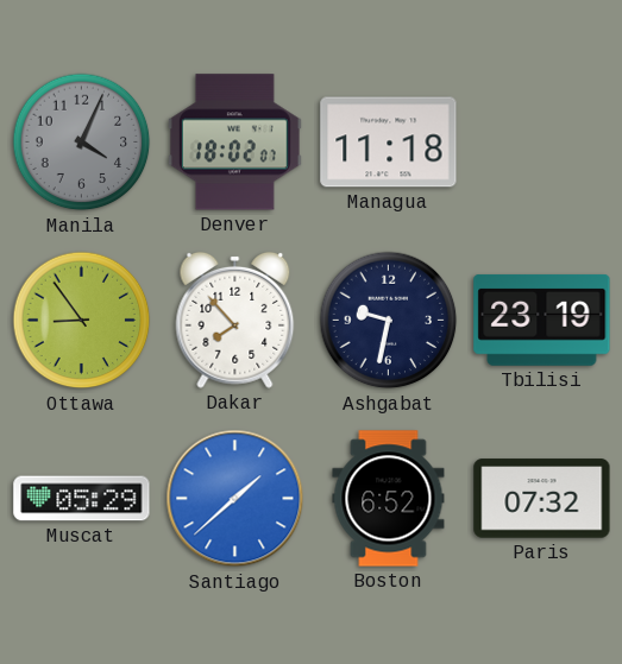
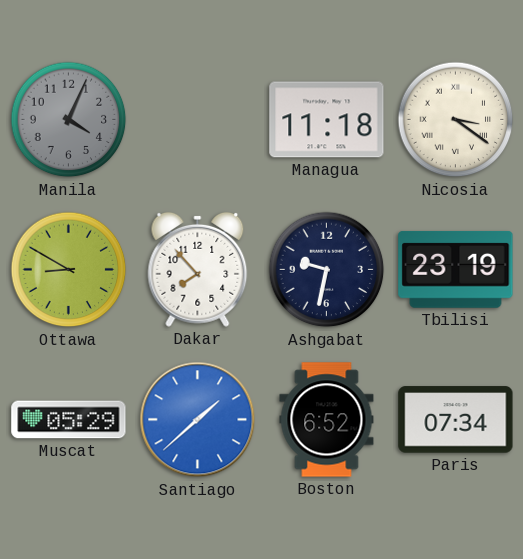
Denver: 18:02 -> none
Nicosia: none -> 3:21
Ottawa: 8:54 -> 8:50
Paris: 07:32 -> 07:34
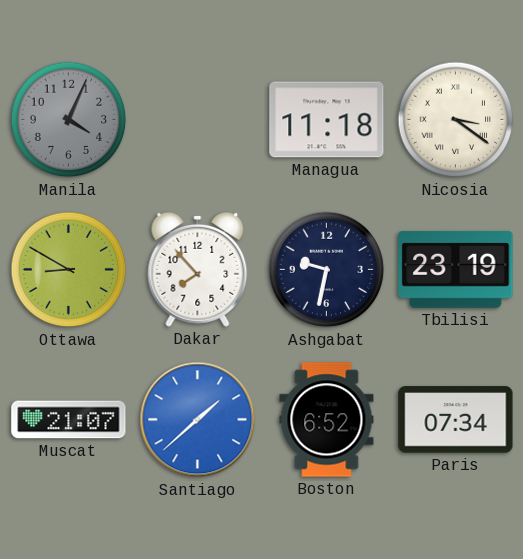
Muscat: 05:29 -> 21:07
